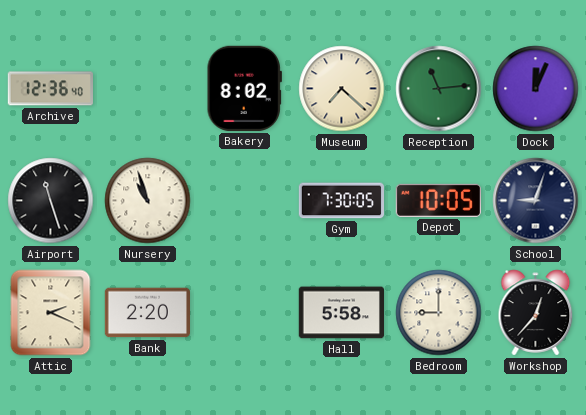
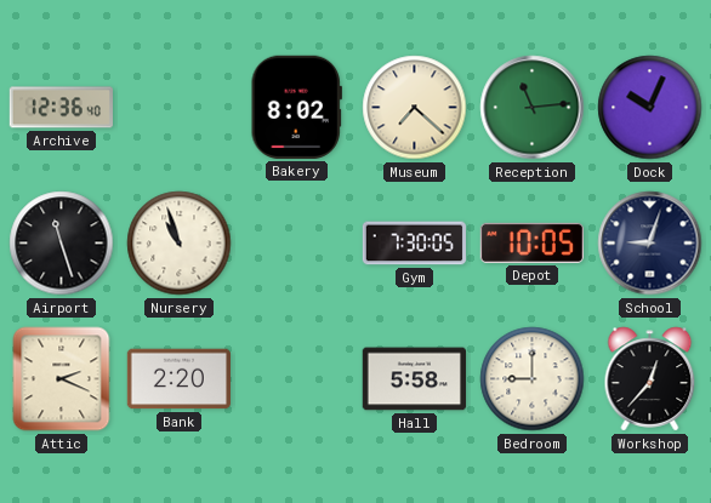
Dock: 12:04 -> 10:04
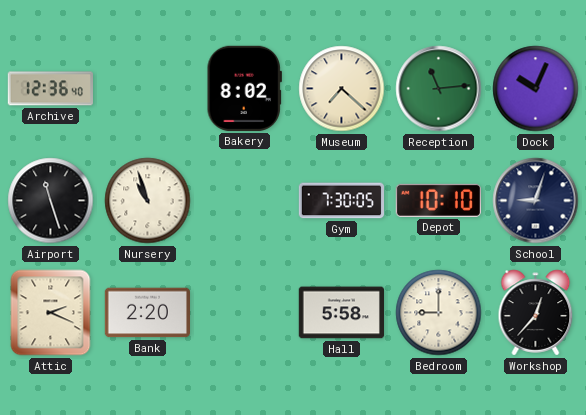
Depot: 10:05 -> 10:10
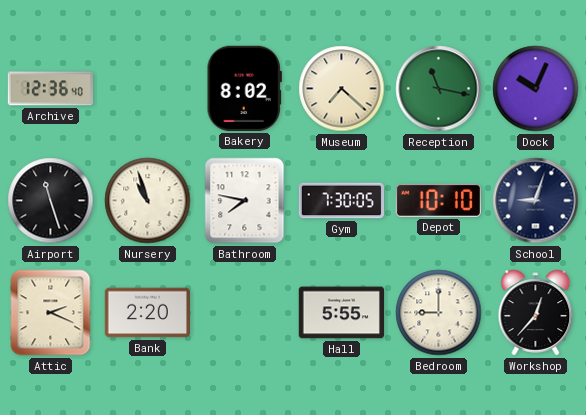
Reception: 11:14 -> 11:17
Bathroom: none -> 7:47
Hall: 5:58 -> 5:55
